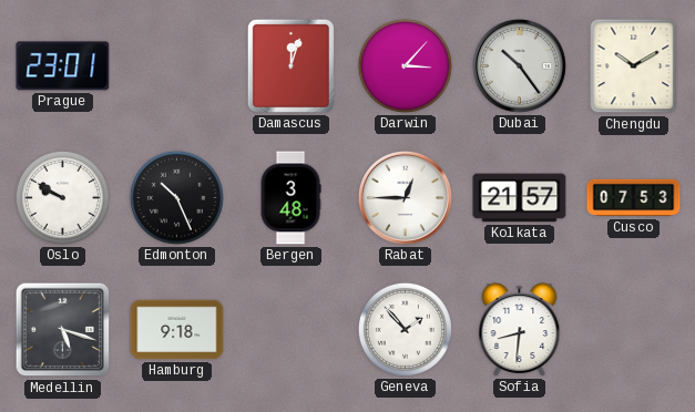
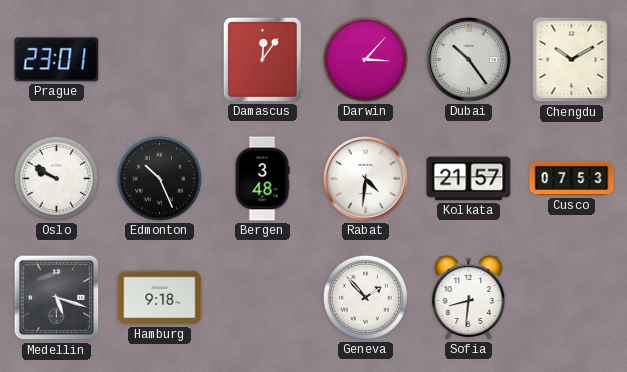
Damascus: 12:03 -> 12:06
Rabat: 12:45 -> 4:31
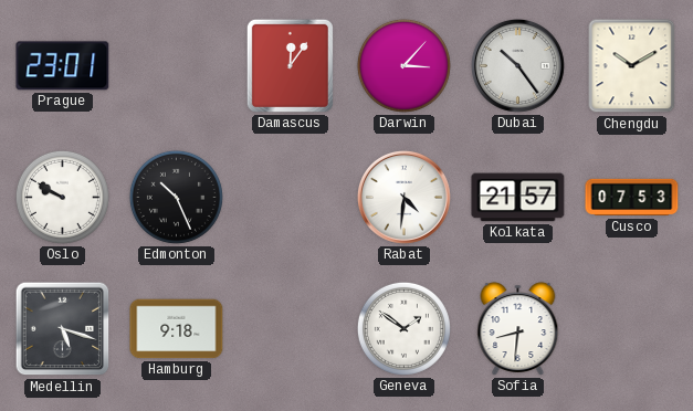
Bergen: 3:48 -> none
Geneva: 1:53 -> 1:51
